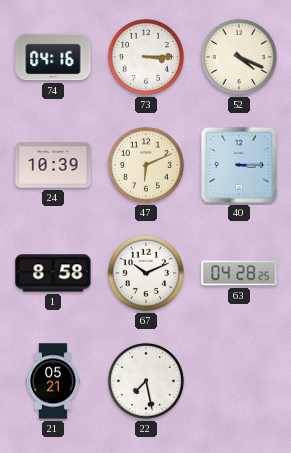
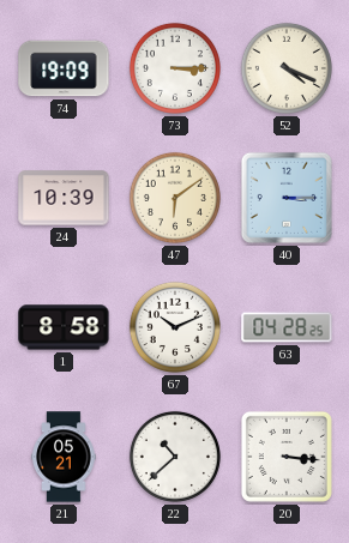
74: 04:16 -> 19:09
47: 6:11 -> 6:09
22: 7:28 -> 10:38
20: none -> 3:16
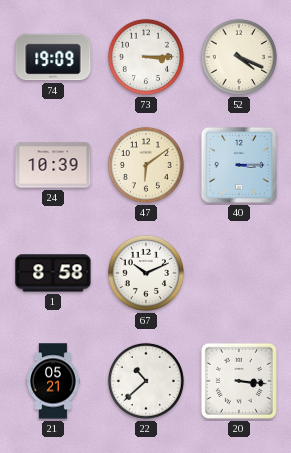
63: 04:28 -> none
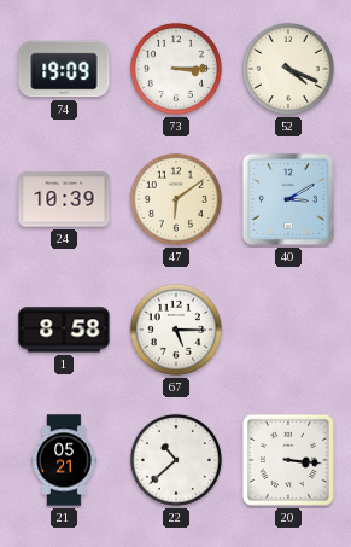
40: 3:15 -> 3:10
67: 10:11 -> 5:15
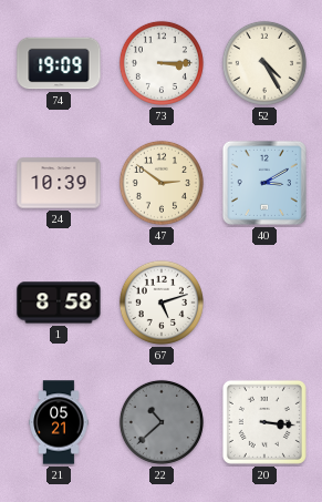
52: 4:19 -> 4:25
47: 6:09 -> 2:51
67: 5:15 -> 5:12
22 dial: white -> grey
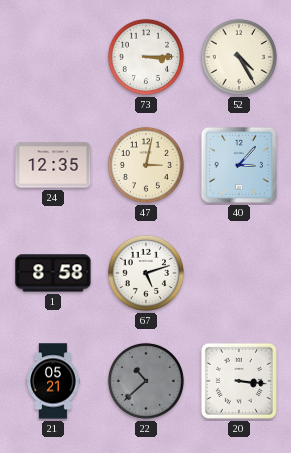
74: 19:09 -> none
24: 10:39 -> 12:35
47: 2:51 -> 3:02
40: 3:10 -> 3:07
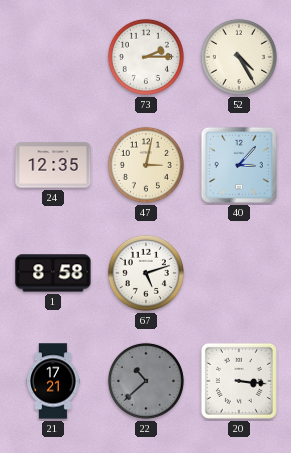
73: 3:15 -> 2:15
21: 05:21 -> 17:21
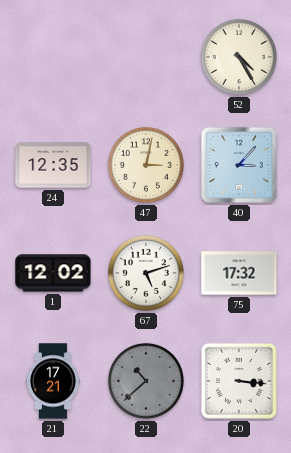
73: 2:15 -> none
1: 8:58 -> 12:02
75: none -> 17:32
